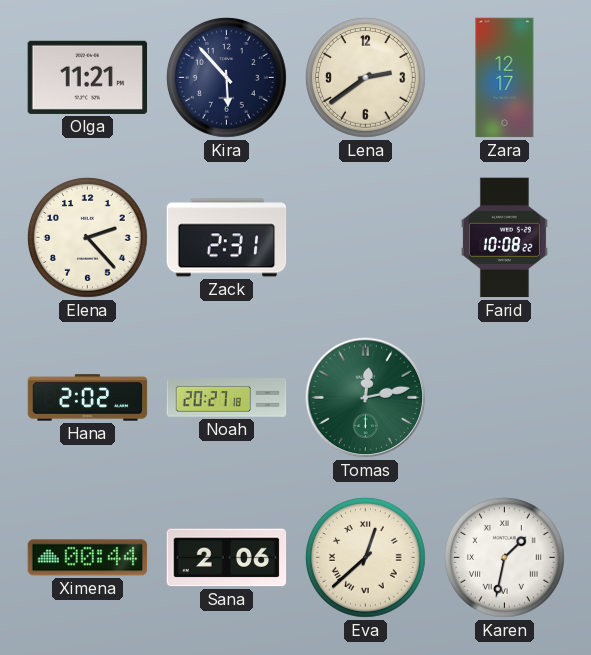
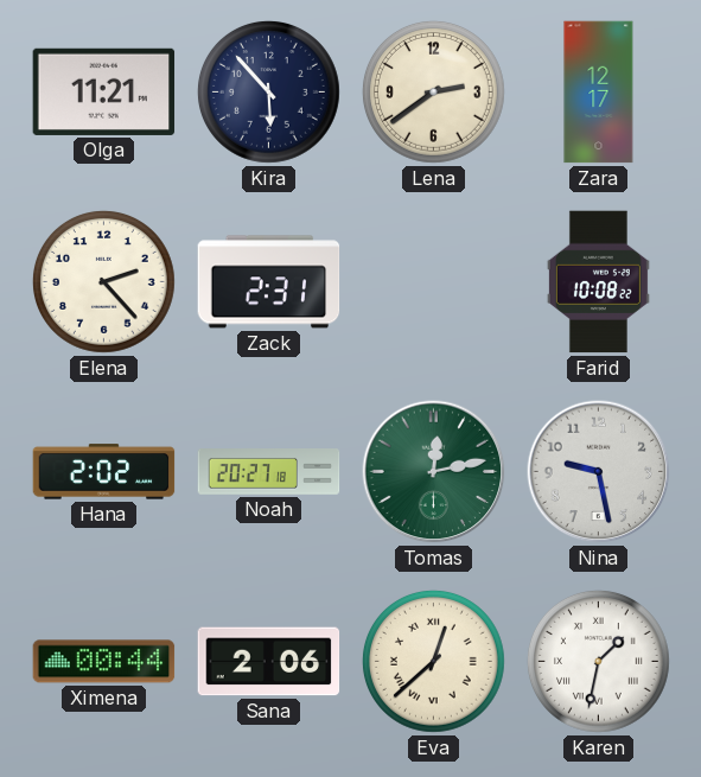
Nina: none -> 9:28
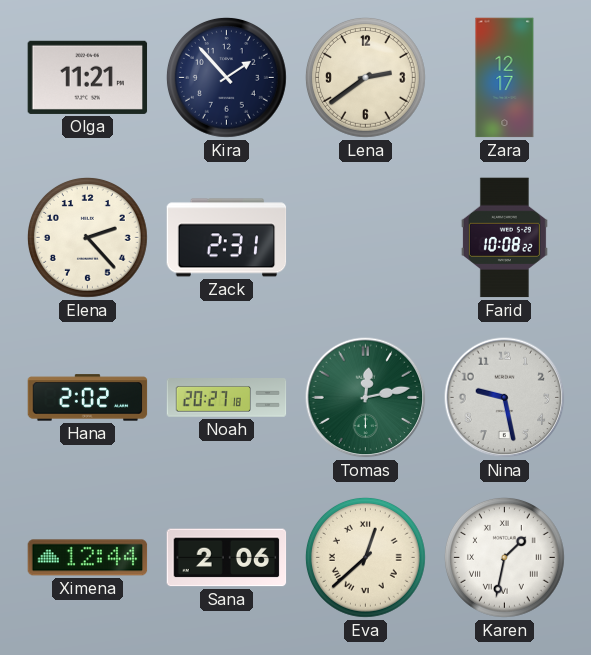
Kira: 5:53 -> 1:53
Ximena: 00:44 -> 12:44
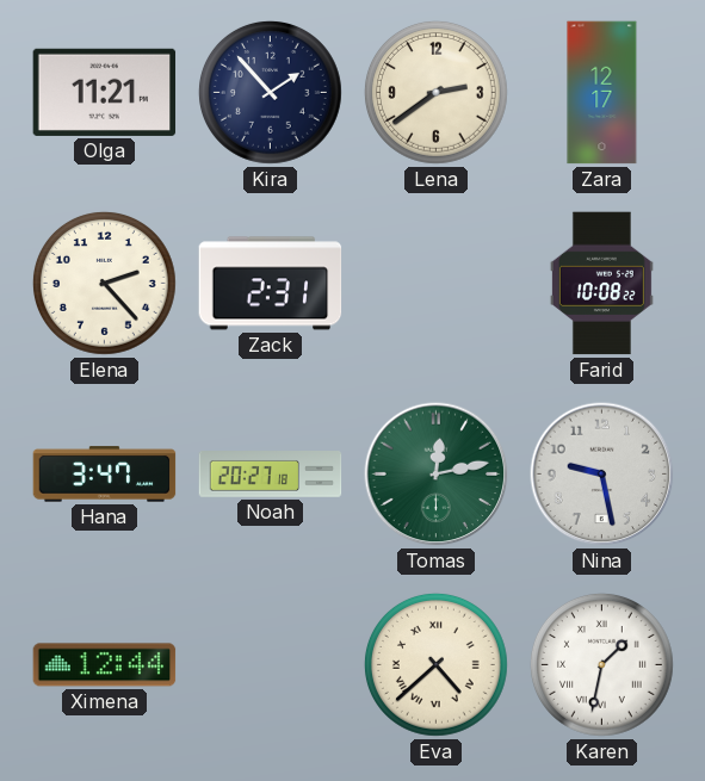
Hana: 2:02 -> 3:47
Sana: 2:06 -> none
Eva: 12:38 -> 4:38
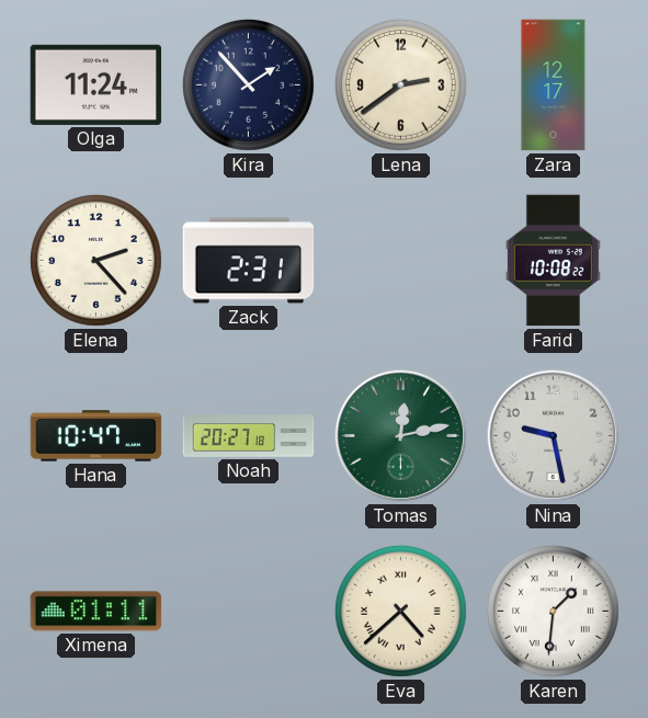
Olga: 11:21 -> 11:24
Hana: 3:47 -> 10:47
Ximena: 12:44 -> 01:11
Karen: 1:32 -> 1:31
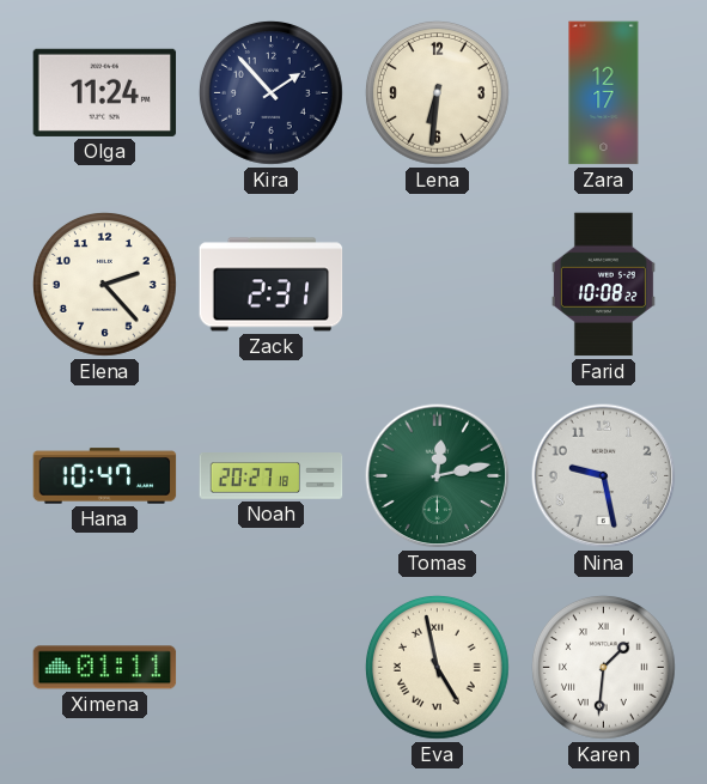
Lena: 2:39 -> 6:31
Eva: 4:38 -> 4:58
